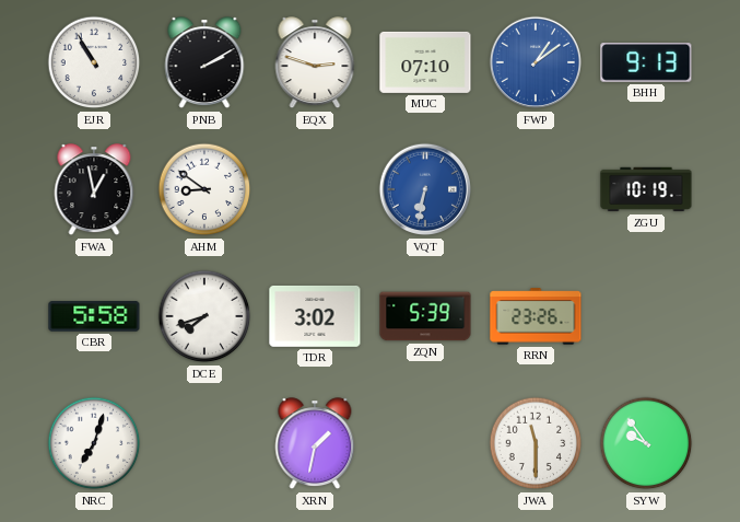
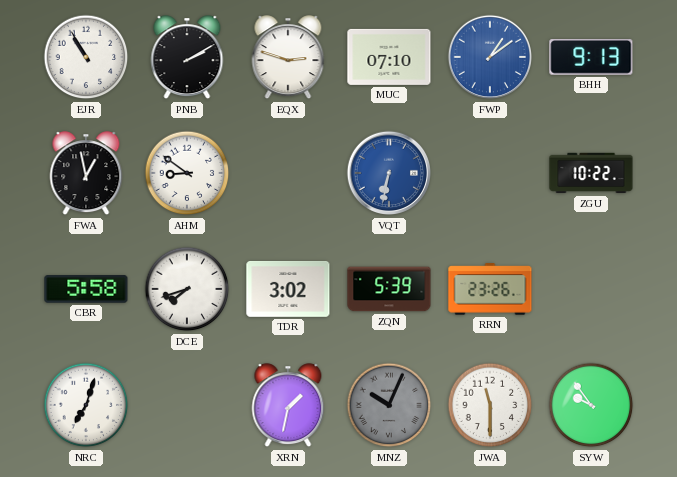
ZGU: 10:19 -> 10:22
MNZ: none -> 10:04
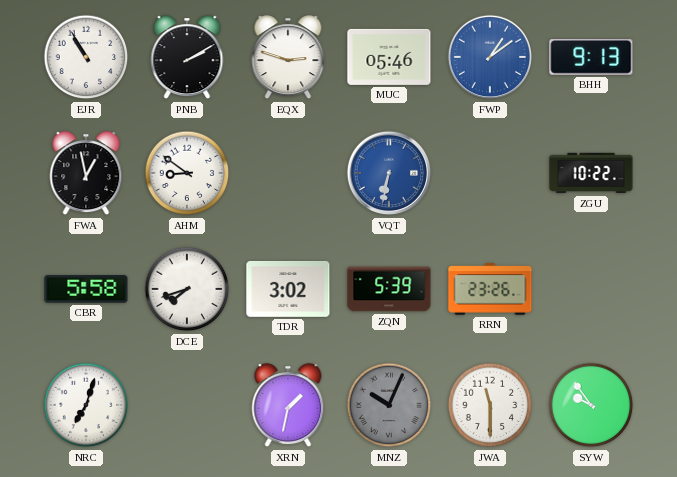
MUC: 07:10 -> 05:46
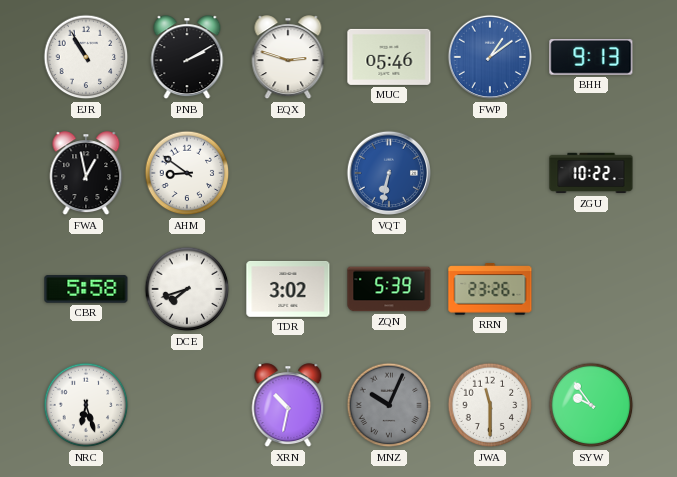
NRC: 7:03 -> 6:27
XRN: 1:32 -> 10:32
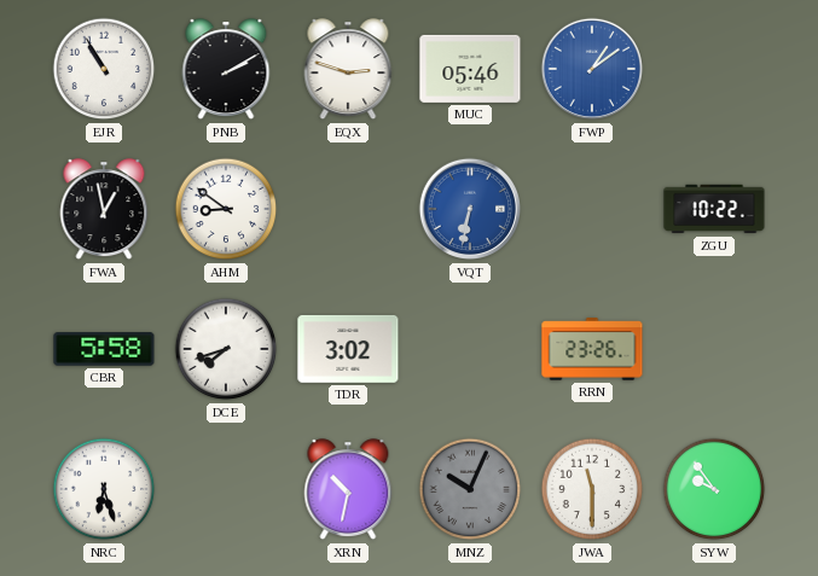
BHH: 9:13 -> none
ZQN: 5:39 -> none
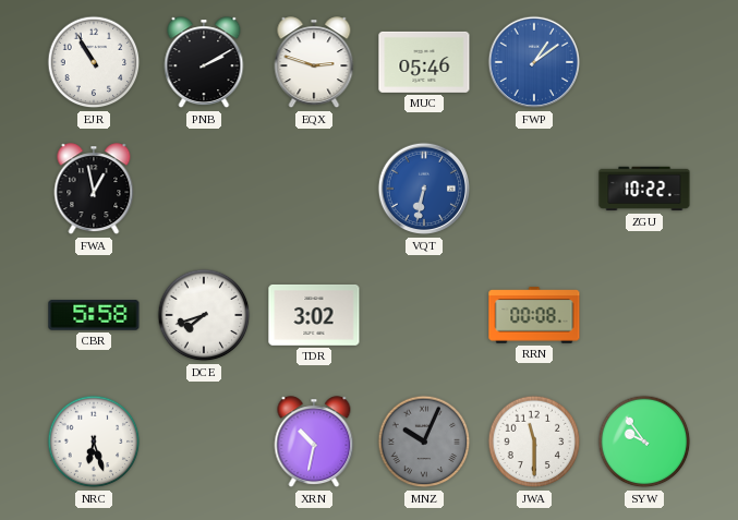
AHM: 8:51 -> none
RRN: 23:26 -> 00:08
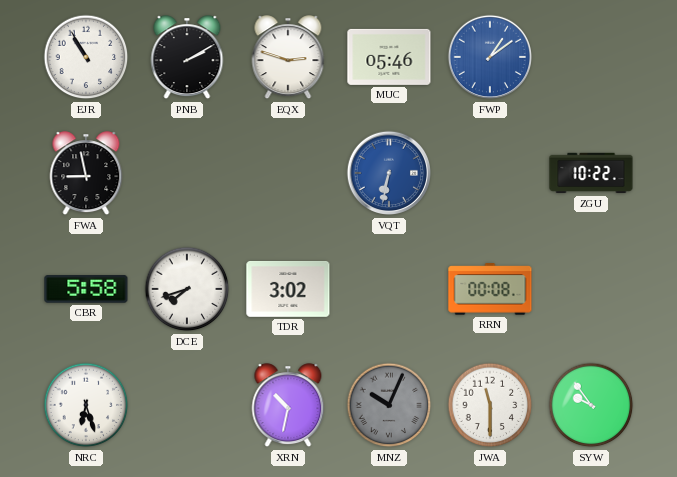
FWA: 12:58 -> 8:58
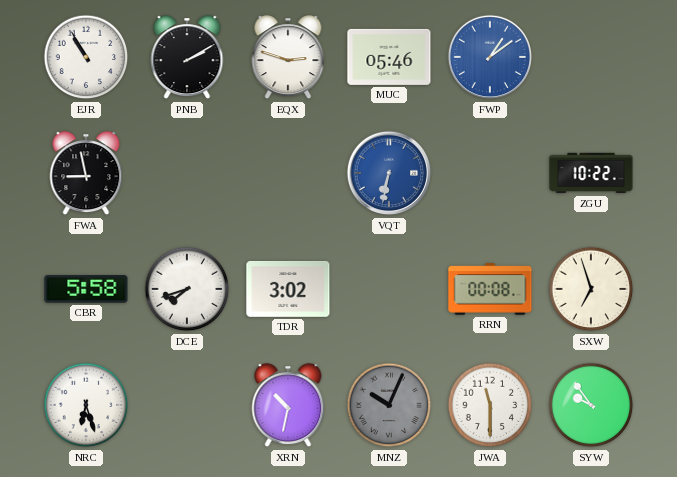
SXW: none -> 6:57
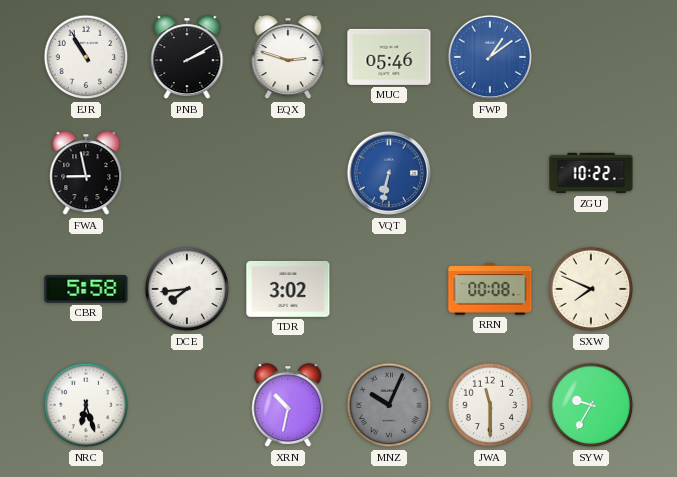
DCE: 7:42 -> 7:44
SXW: 6:57 -> 7:49
SYW: 9:54 -> 9:35
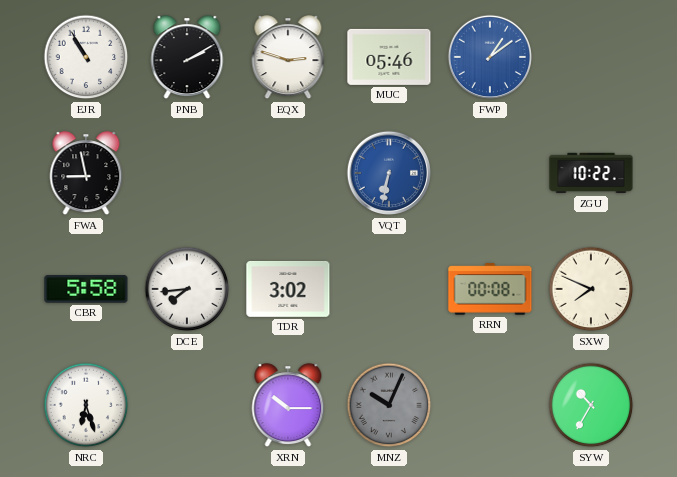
XRN: 10:32 -> 10:15
JWA: 11:30 -> none
SYW: 9:35 -> 10:35
